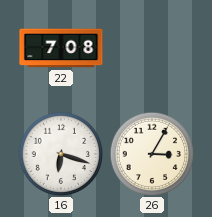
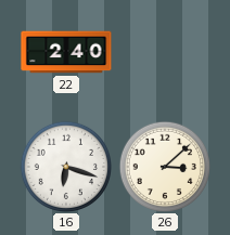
22: 7:08 -> 2:40
26: 3:05 -> 3:08
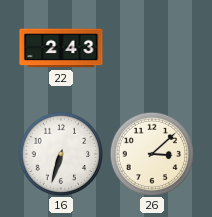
22: 2:40 -> 2:43
16: 6:18 -> 6:33
